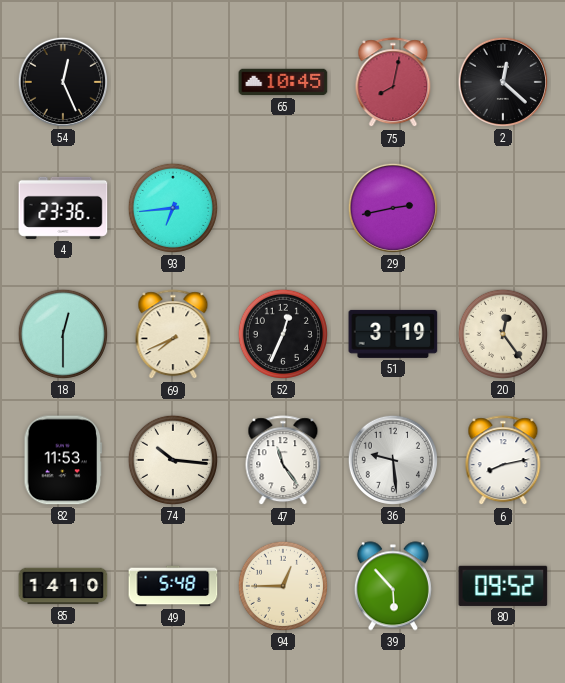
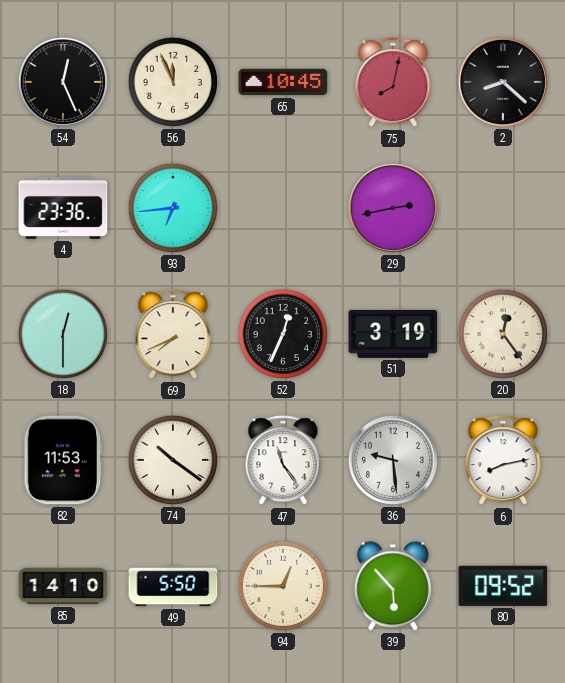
56: none -> 11:56
2: 12:22 -> 8:22
74: 10:16 -> 10:21
49: 5:48 -> 5:50
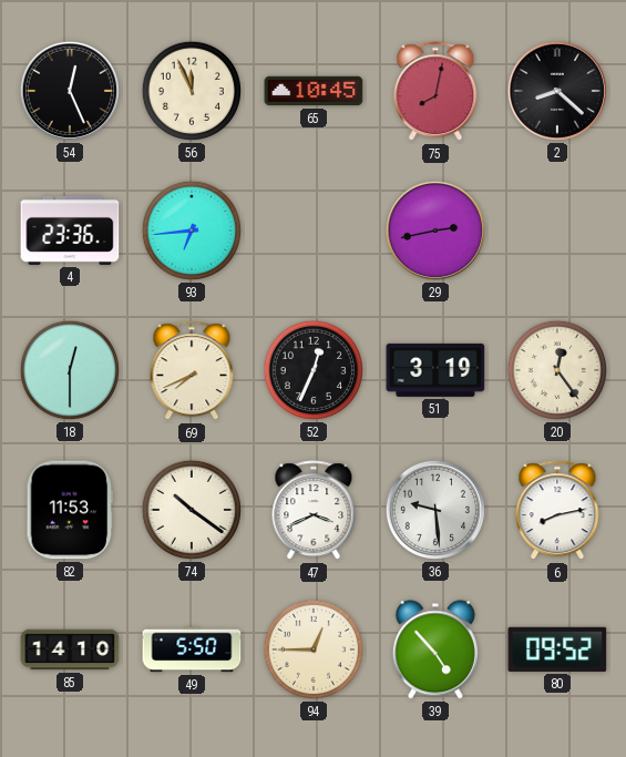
47: 11:24 -> 3:41
39: 5:53 -> 4:53
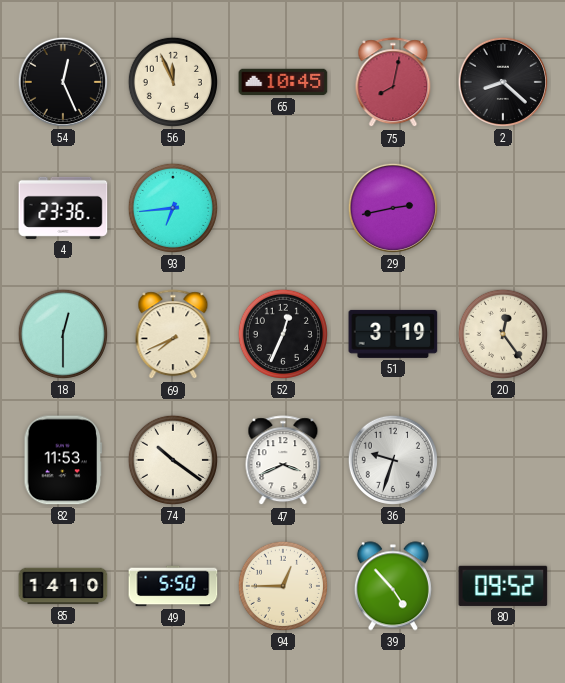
36: 9:29 -> 9:33
6: 8:13 -> none
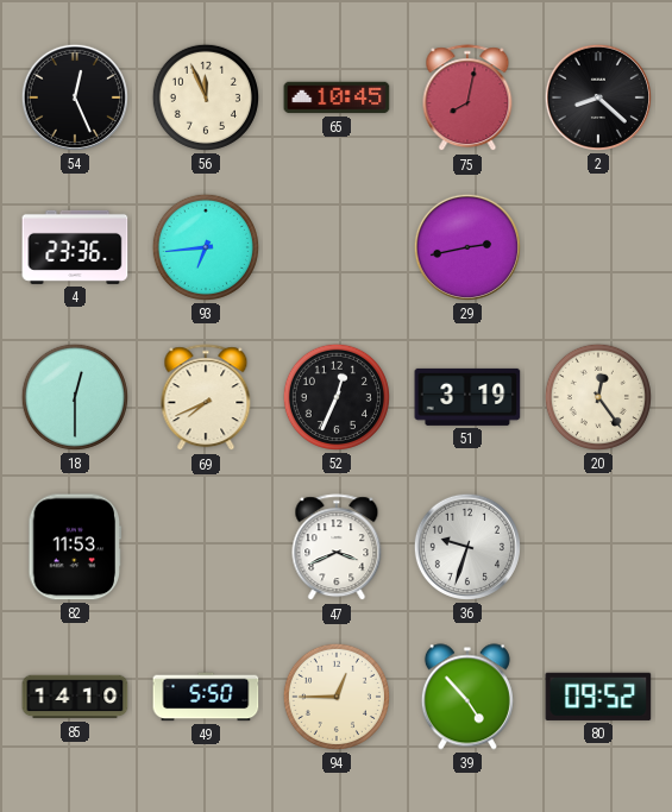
74: 10:21 -> none
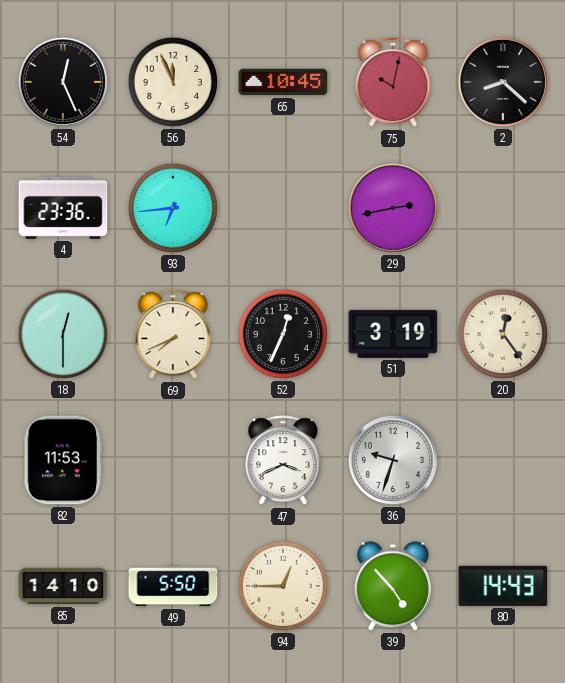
75: 8:02 -> 10:02
80: 09:52 -> 14:43
